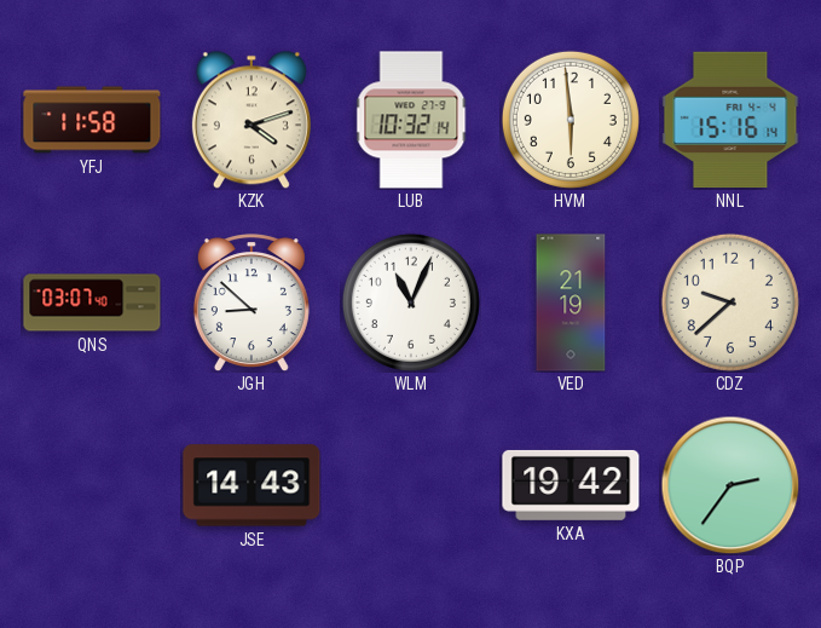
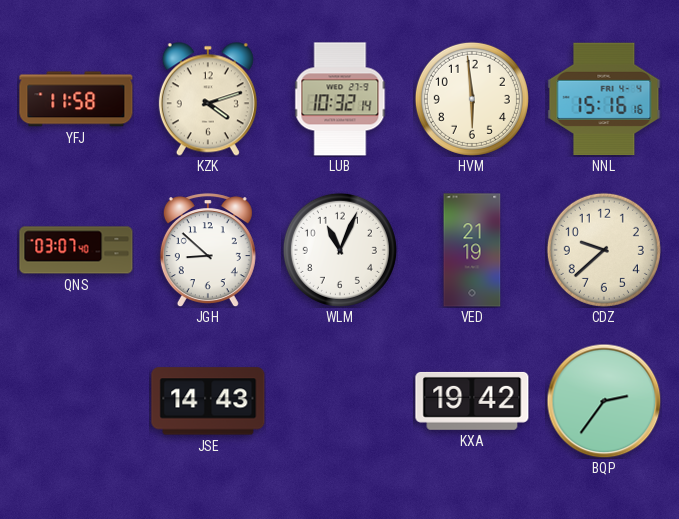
NNL: 15:16:14 -> 15:16:16
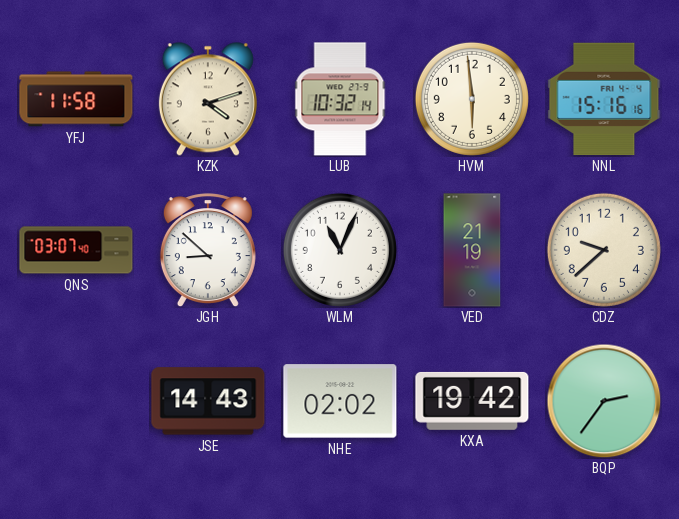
NHE: none -> 02:02
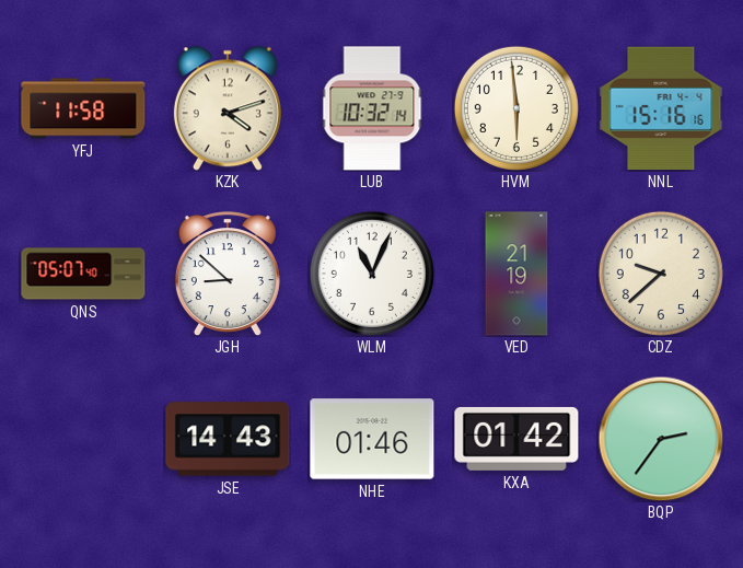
QNS: 03:07 -> 05:07
NHE: 02:02 -> 01:46
KXA: 19:42 -> 01:42
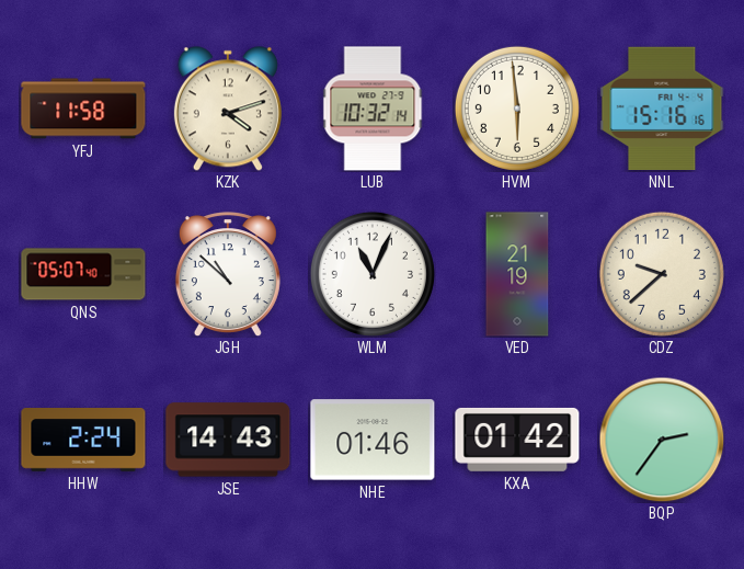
JGH: 8:52 -> 10:52
HHW: none -> 2:24
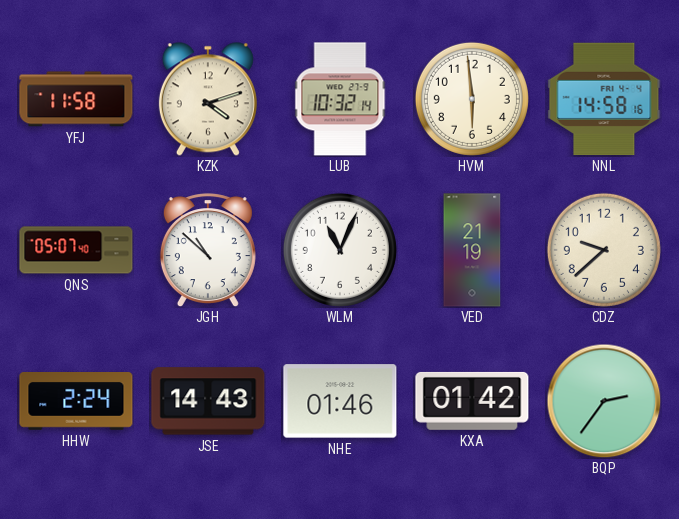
NNL: 15:16 -> 14:58
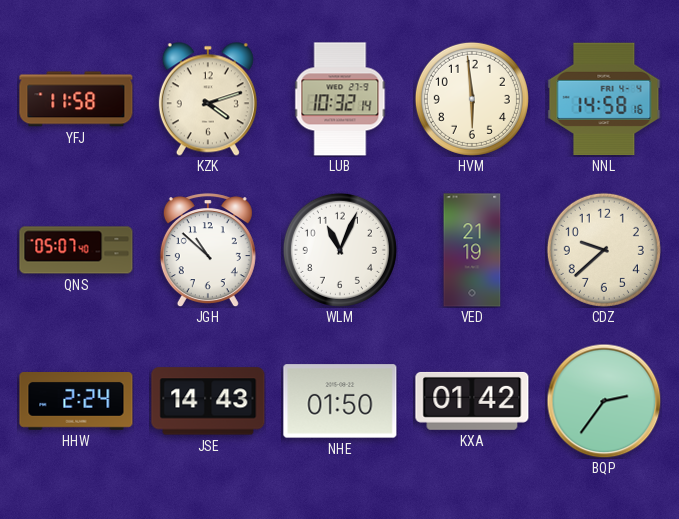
NHE: 01:46 -> 01:50
